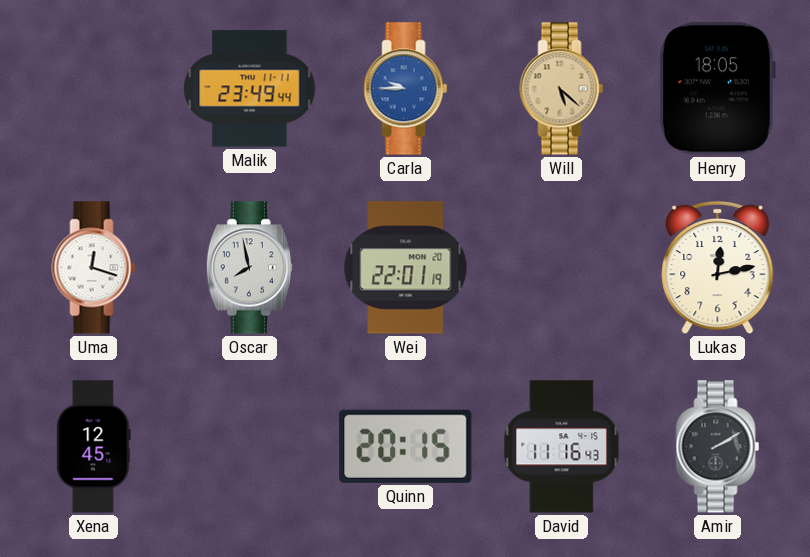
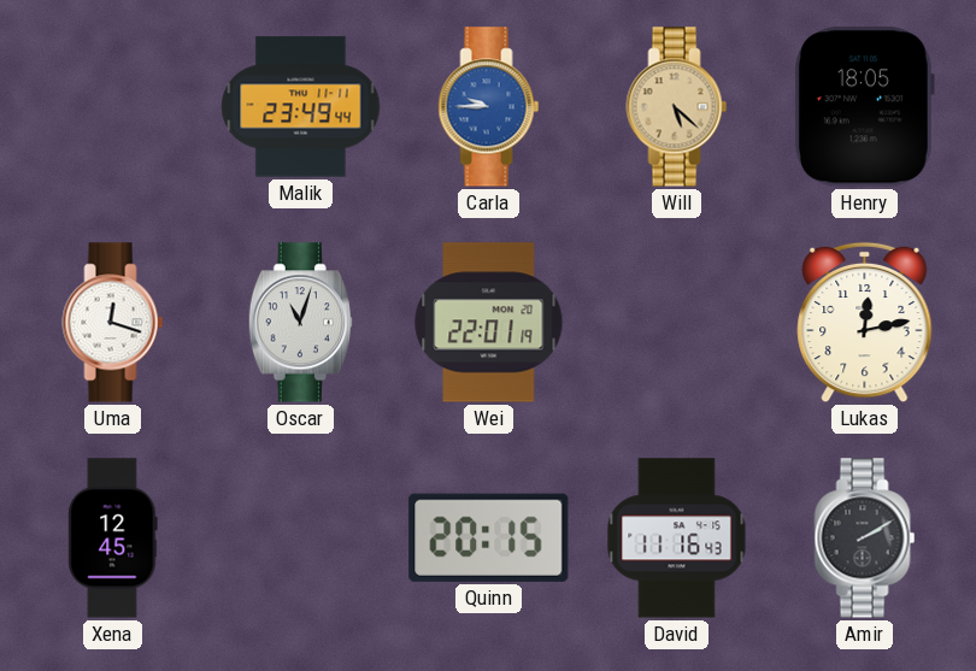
Oscar: 7:58 -> 11:03
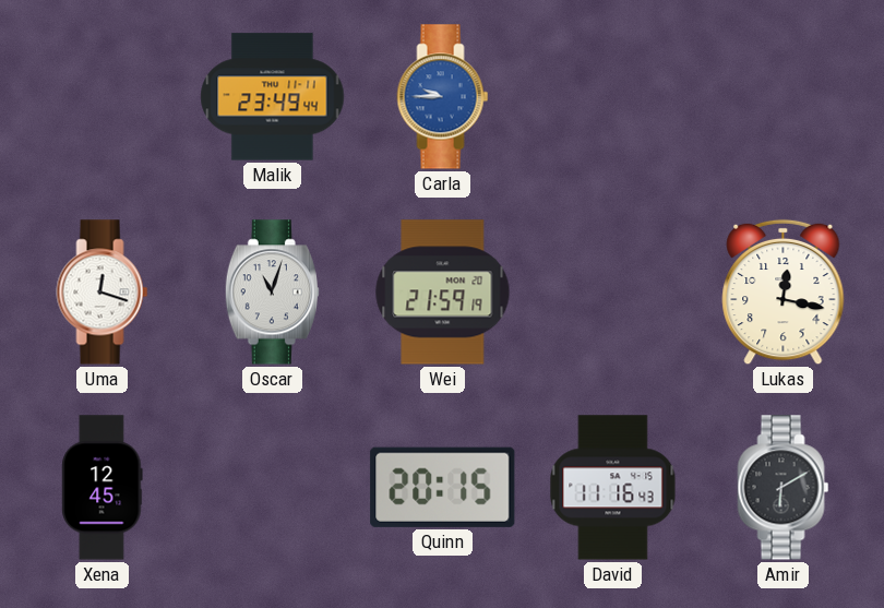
Will: 5:22 -> none
Henry: 18:05 -> none
Wei: 22:01 -> 21:59
Lukas: 12:13 -> 12:17
Amir: 2:10 -> 6:10
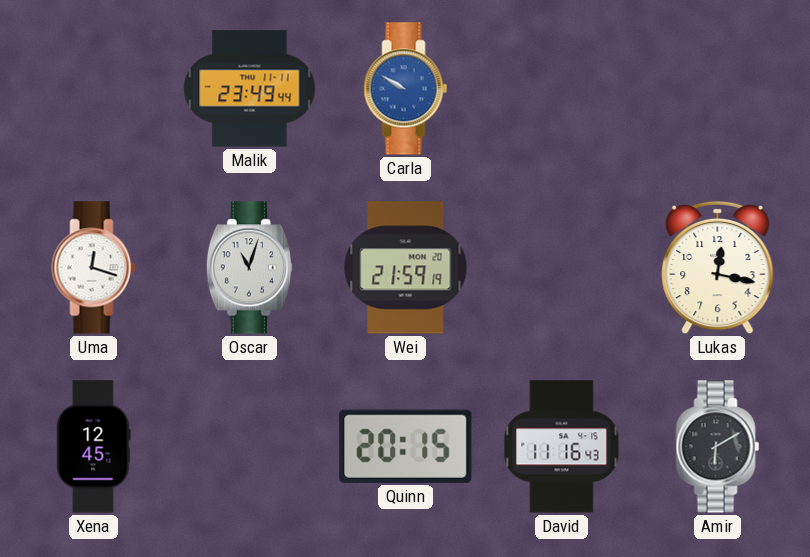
Carla: 9:45 -> 9:50
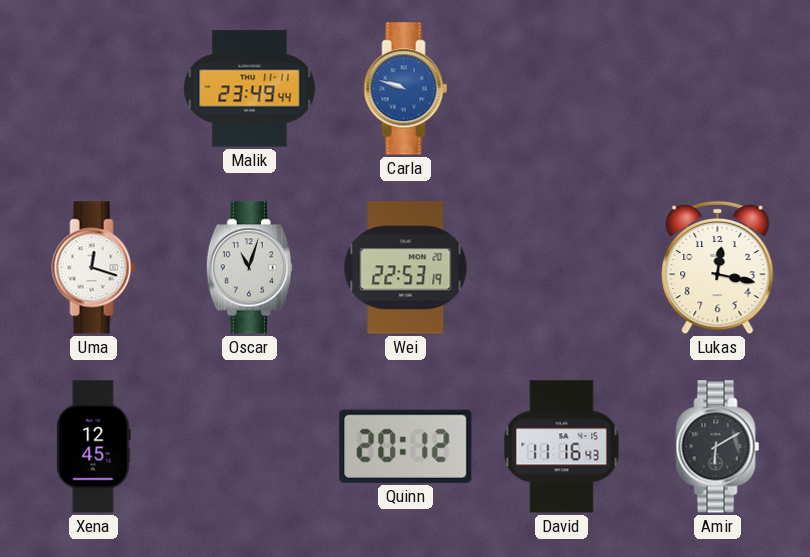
Carla: 9:50 -> 9:48
Wei: 21:59 -> 22:53
Quinn: 20:15 -> 20:12
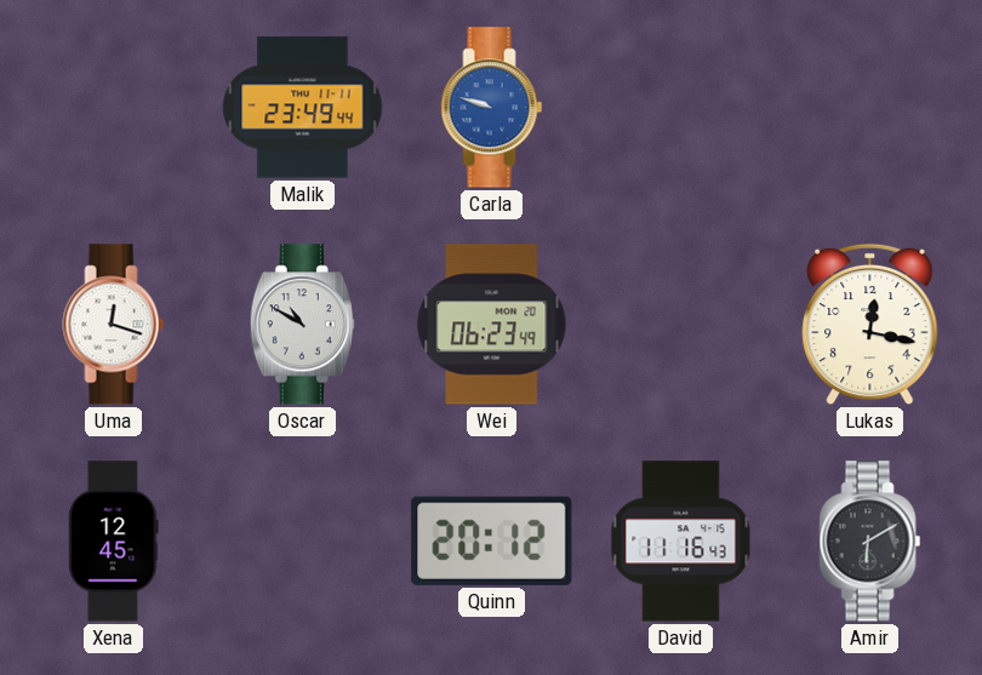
Oscar: 11:03 -> 10:50
Wei: 22:53 -> 06:23
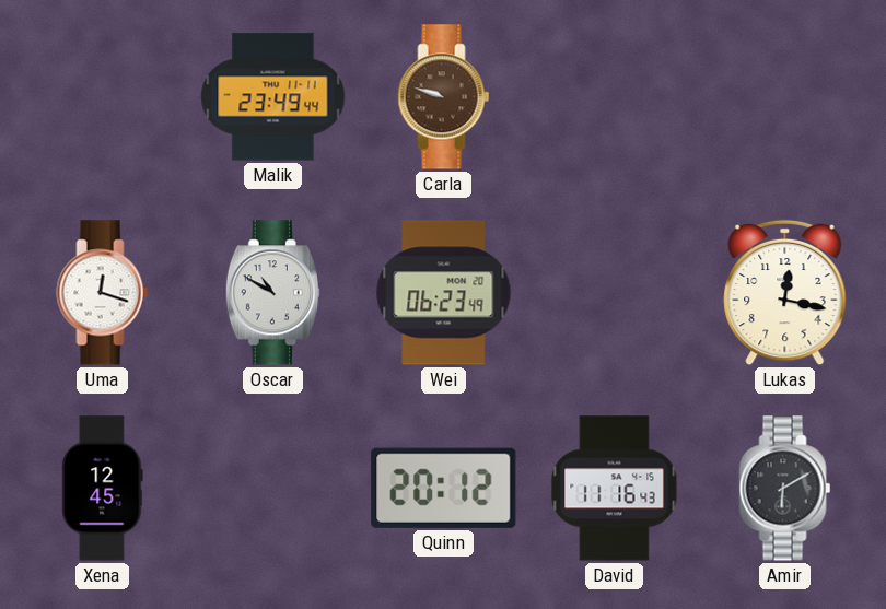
Carla dial: blue -> brown
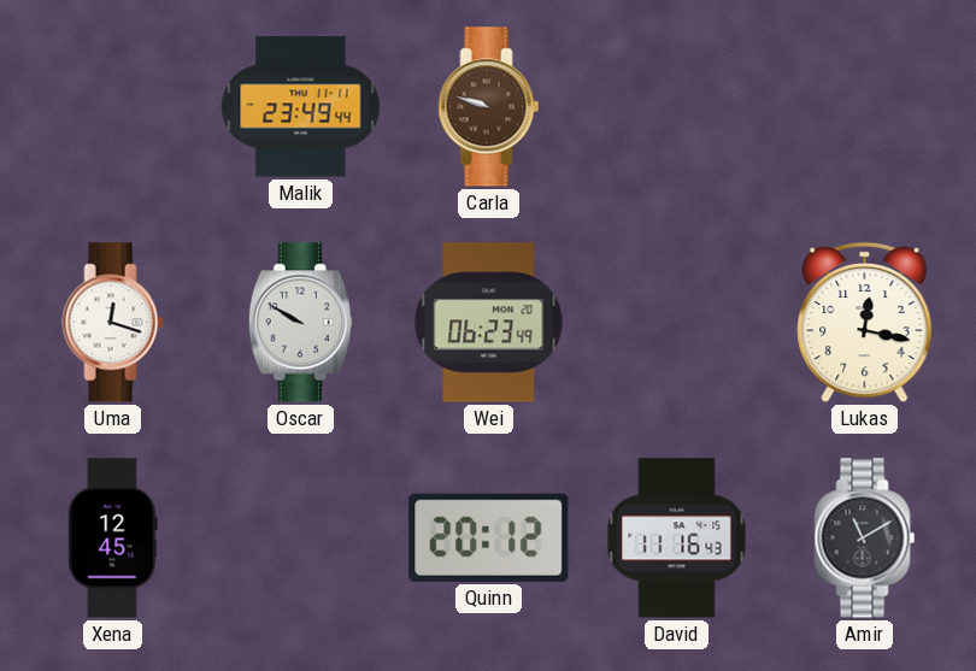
Oscar: 10:50 -> 9:50
Amir: 6:10 -> 11:10
